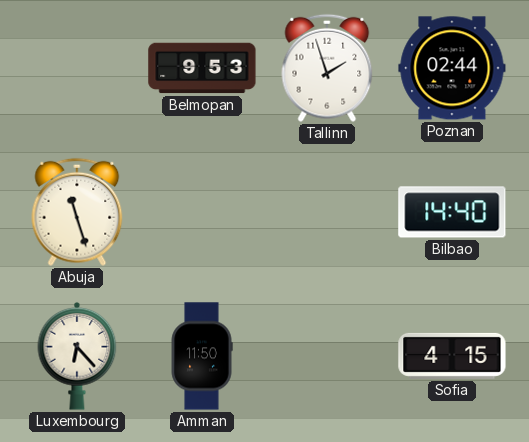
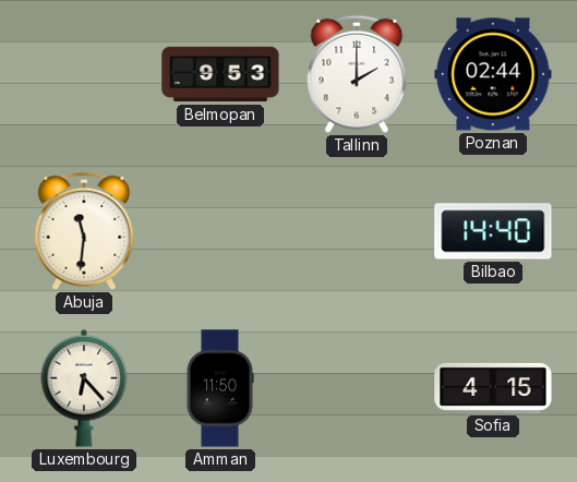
Tallinn: 1:57 -> 2:00
Abuja: 11:27 -> 11:31
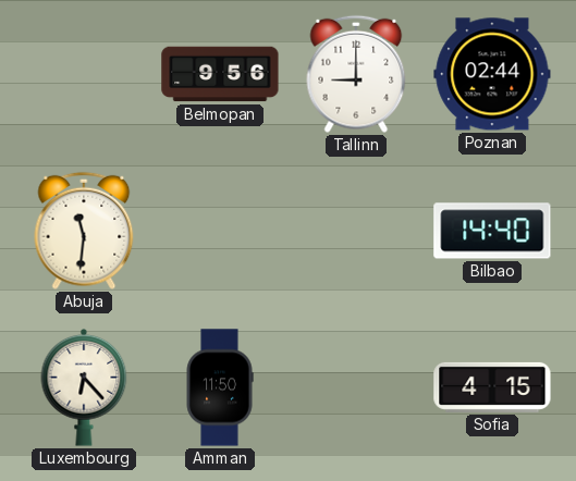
Belmopan: 9:53 -> 9:56
Tallinn: 2:00 -> 9:00
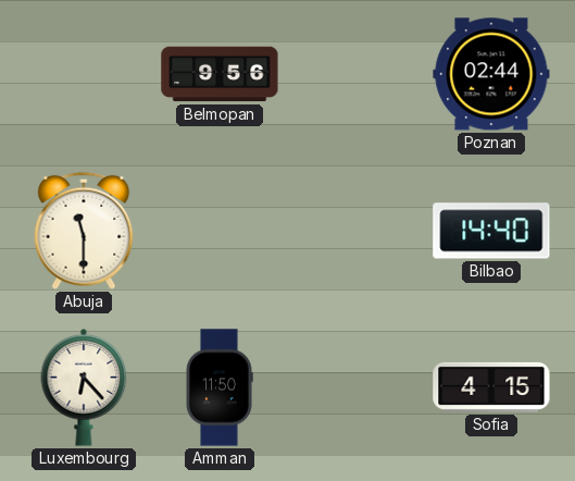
Tallinn: 9:00 -> none
Abuja: 11:31 -> 11:30
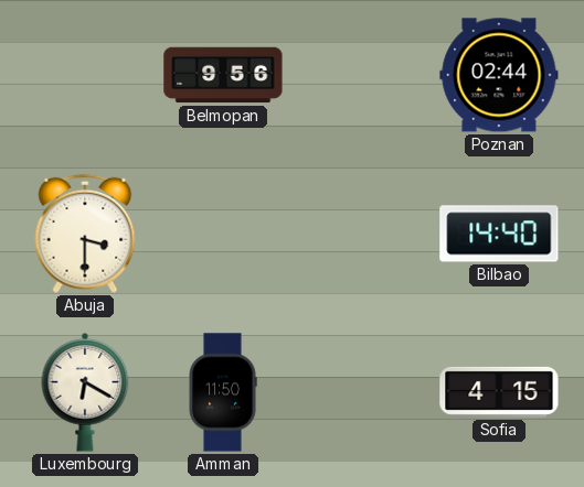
Abuja: 11:30 -> 3:30
Luxembourg: 6:23 -> 6:20
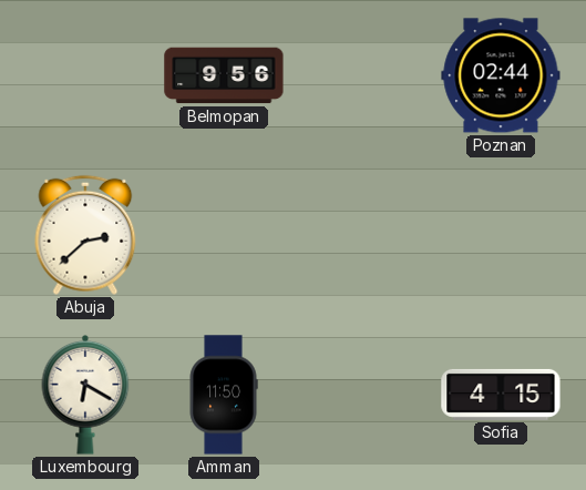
Abuja: 3:30 -> 2:38
Bilbao: 14:40 -> none
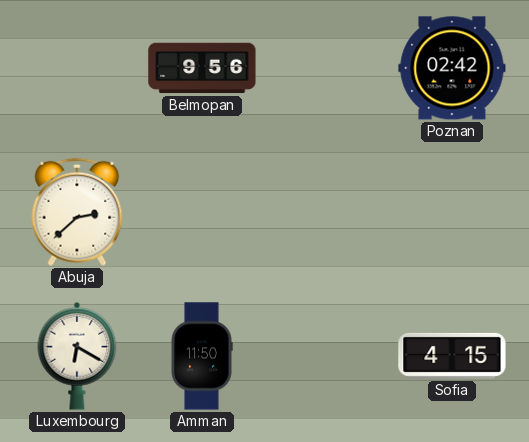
Poznan: 02:44 -> 02:42
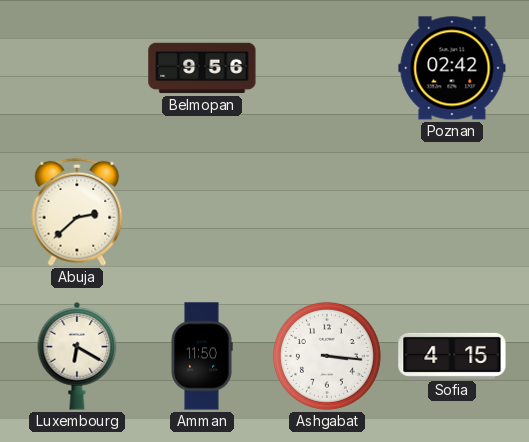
Ashgabat: none -> 3:16
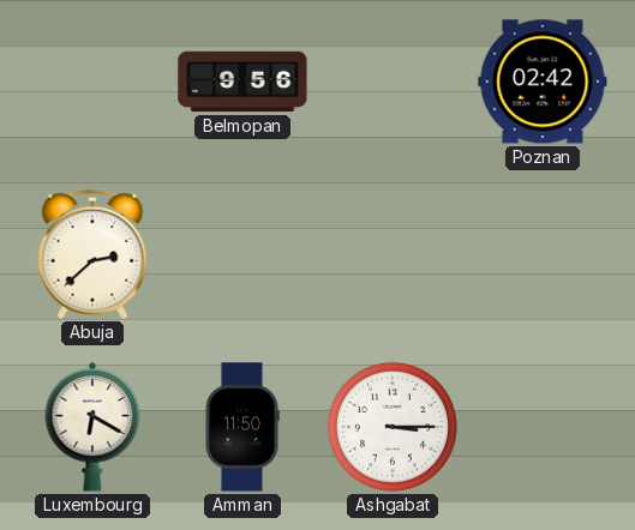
Ashgabat: 3:16 -> 3:15
Sofia: 4:15 -> none
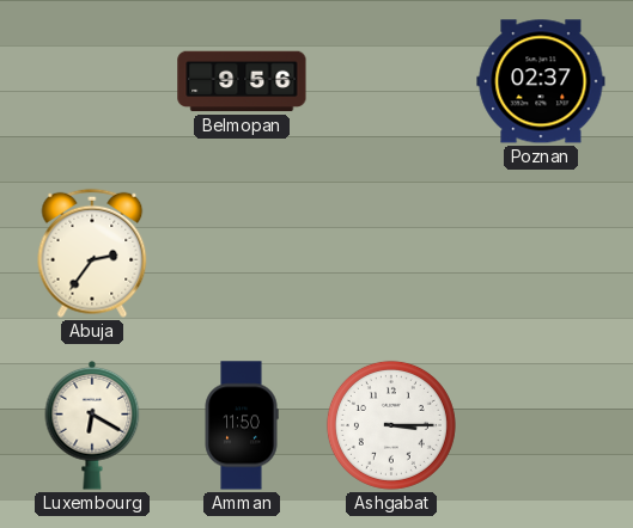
Poznan: 02:42 -> 02:37
Abuja: 2:38 -> 2:36
